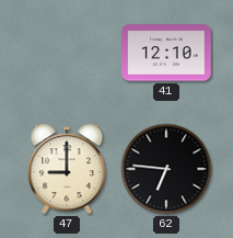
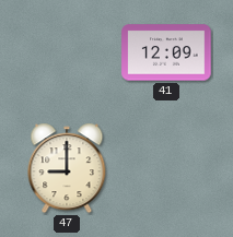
41: 12:10 -> 12:09
62: 6:46 -> none
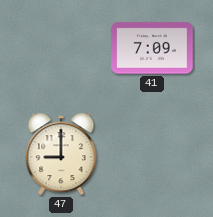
41: 12:09 -> 7:09
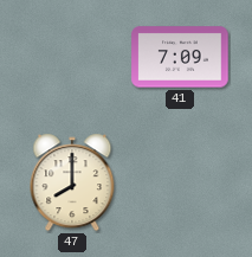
47: 9:00 -> 8:00
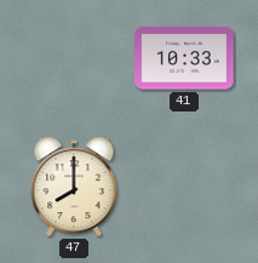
41: 7:09 -> 10:33
